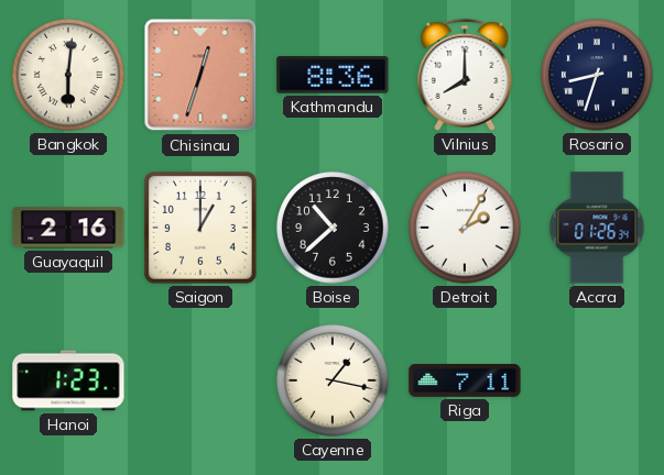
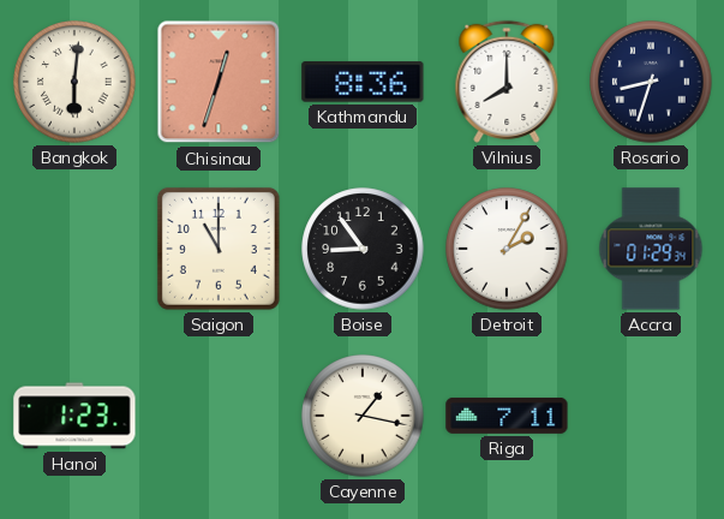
Guayaquil: 2:16 -> none
Saigon: 1:00 -> 11:00
Boise: 10:38 -> 8:54
Accra: 01:26 -> 01:29
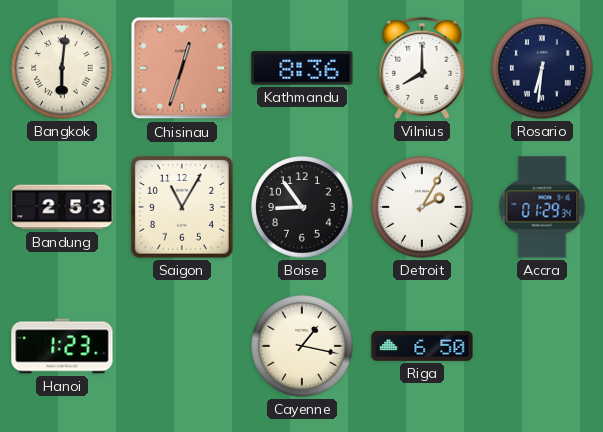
Rosario: 8:33 -> 6:31
Bandung: none -> 2:53
Saigon: 11:00 -> 11:05
Riga: 7:11 -> 6:50
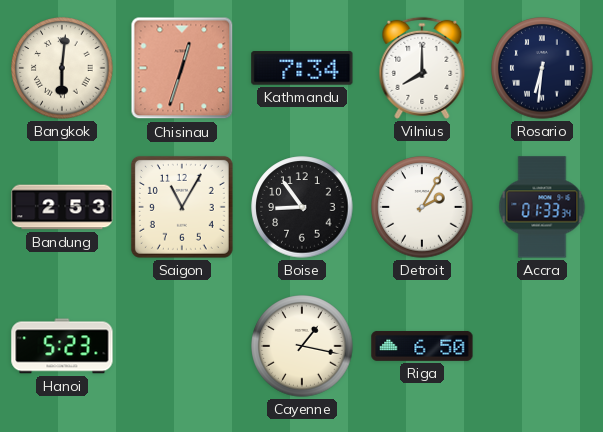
Kathmandu: 8:36 -> 7:34
Accra: 01:29 -> 01:33
Hanoi: 1:23 -> 5:23
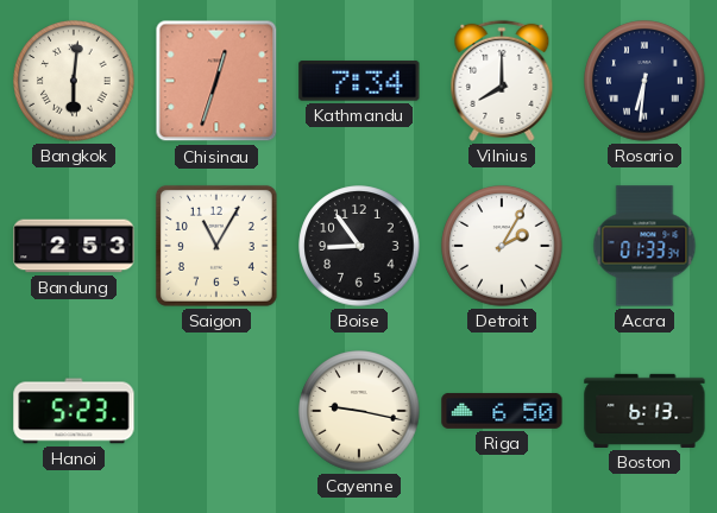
Cayenne: 1:17 -> 9:17
Boston: none -> 6:13
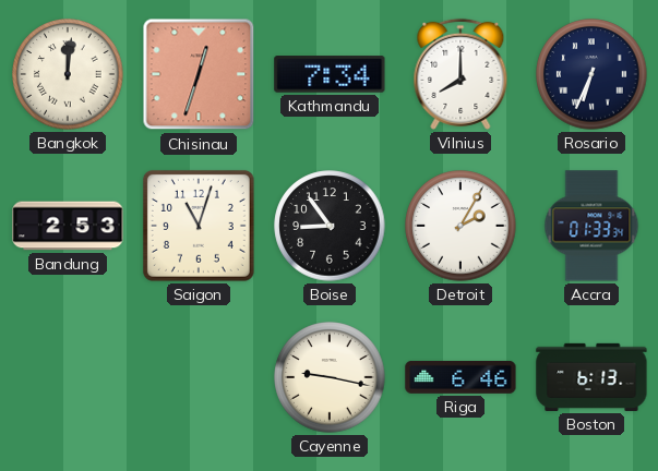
Bangkok: 6:01 -> 12:01
Rosario: 6:31 -> 6:34
Saigon: 11:05 -> 11:03
Hanoi: 5:23 -> none
Riga: 6:50 -> 6:46
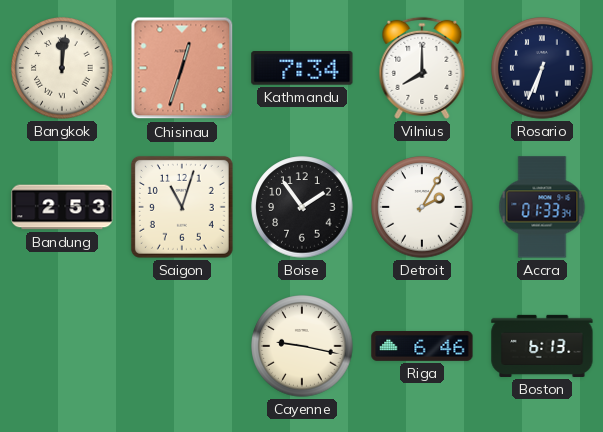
Boise: 8:54 -> 1:54
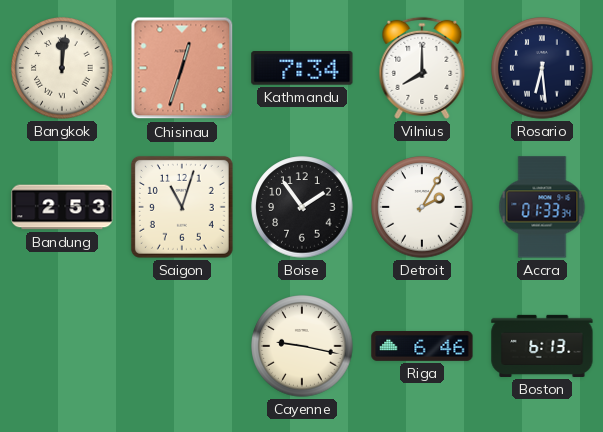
Rosario: 6:34 -> 6:29
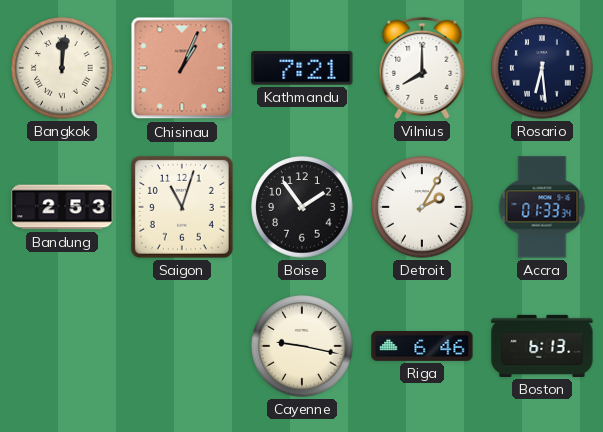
Chisinau: 12:33 -> 1:04
Kathmandu: 7:34 -> 7:21
